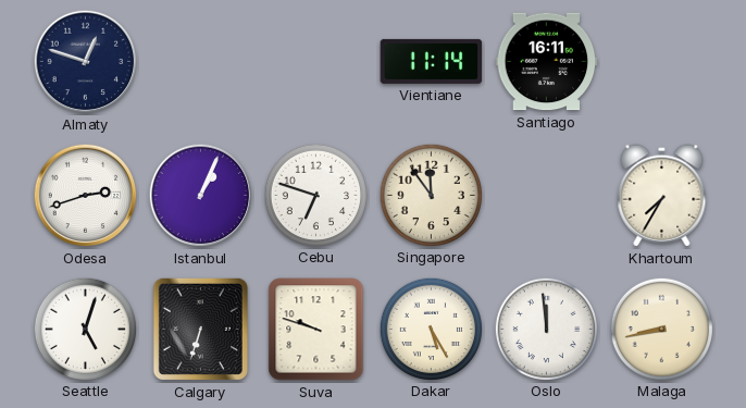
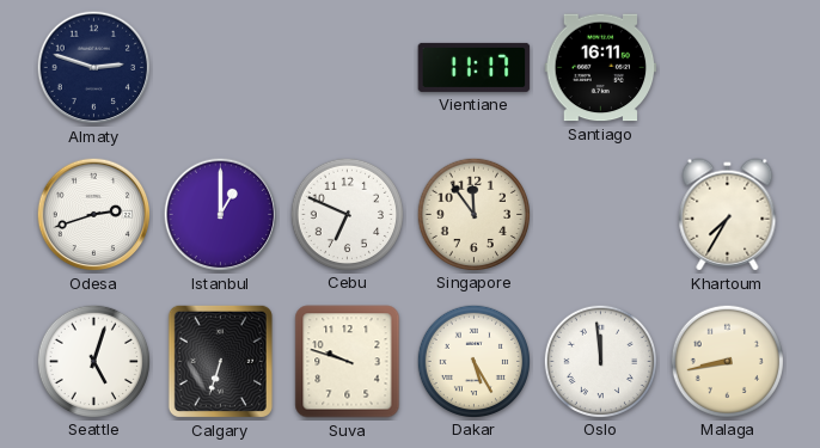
Almaty: 12:48 -> 2:48
Vientiane: 11:14 -> 11:17
Istanbul: 1:04 -> 1:00
Cebu: 6:48 -> 6:49
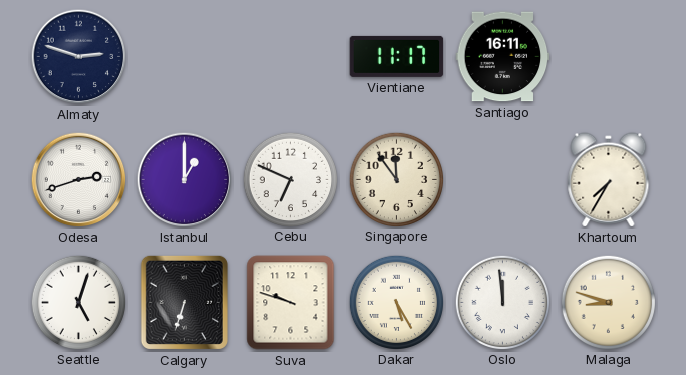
Malaga: 8:43 -> 8:48
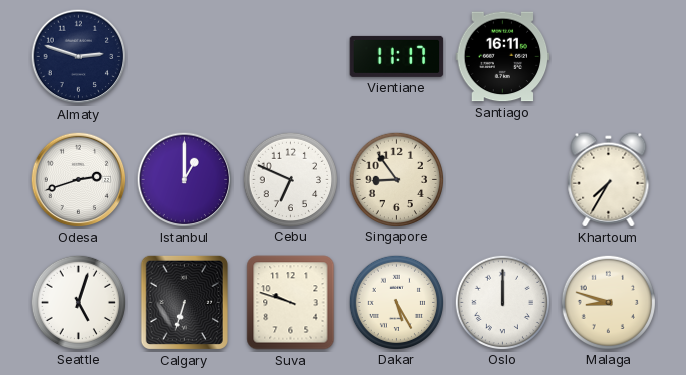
Singapore: 11:54 -> 8:54
Oslo: 11:59 -> 12:00
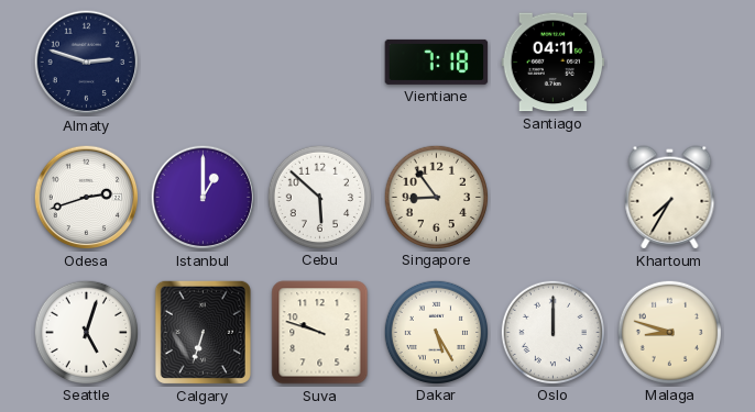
Vientiane: 11:17 -> 7:18
Santiago: 16:11 -> 04:11
Cebu: 6:49 -> 5:52
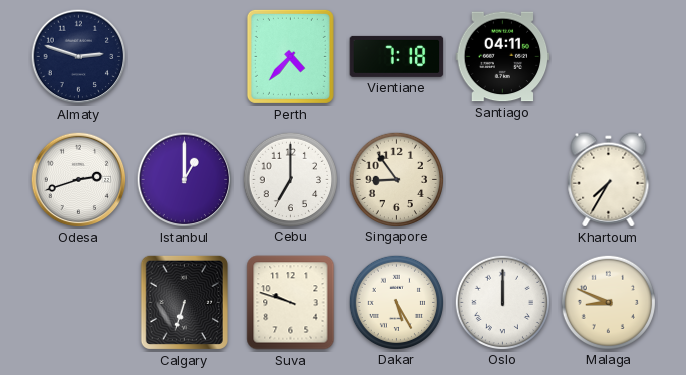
Perth: none -> 4:37
Cebu: 5:52 -> 7:00
Seattle: 5:03 -> none
Malaga: 8:48 -> 8:49
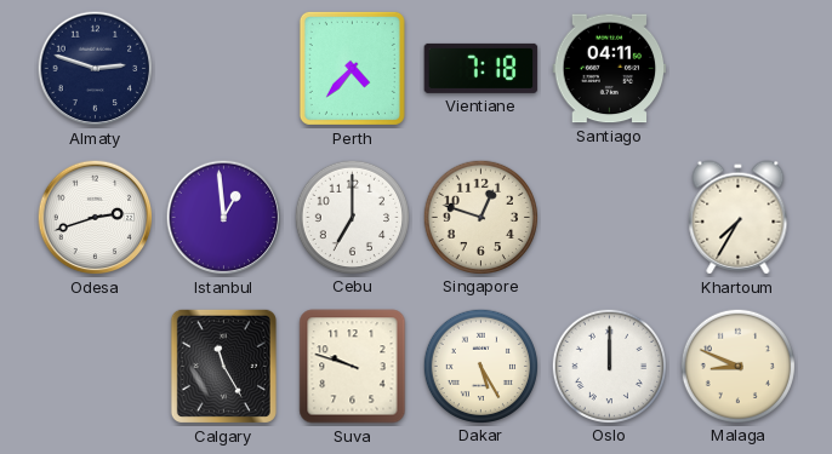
Istanbul: 1:00 -> 12:59
Singapore: 8:54 -> 12:48
Calgary: 6:33 -> 11:25
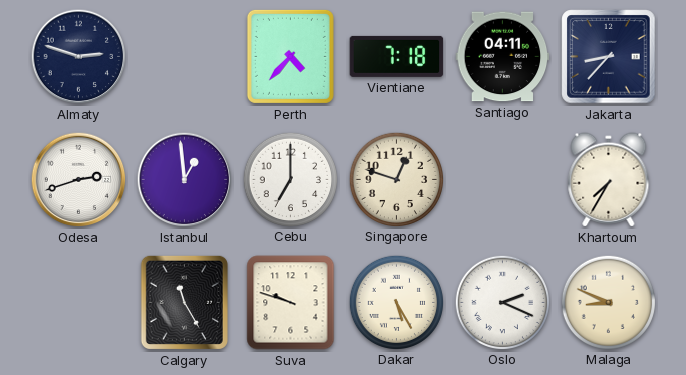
Jakarta: none -> 8:37
Oslo: 12:00 -> 2:19
